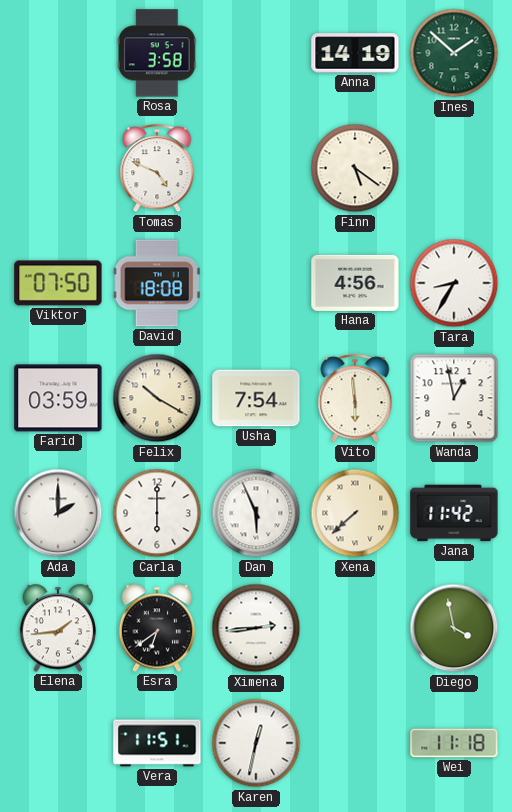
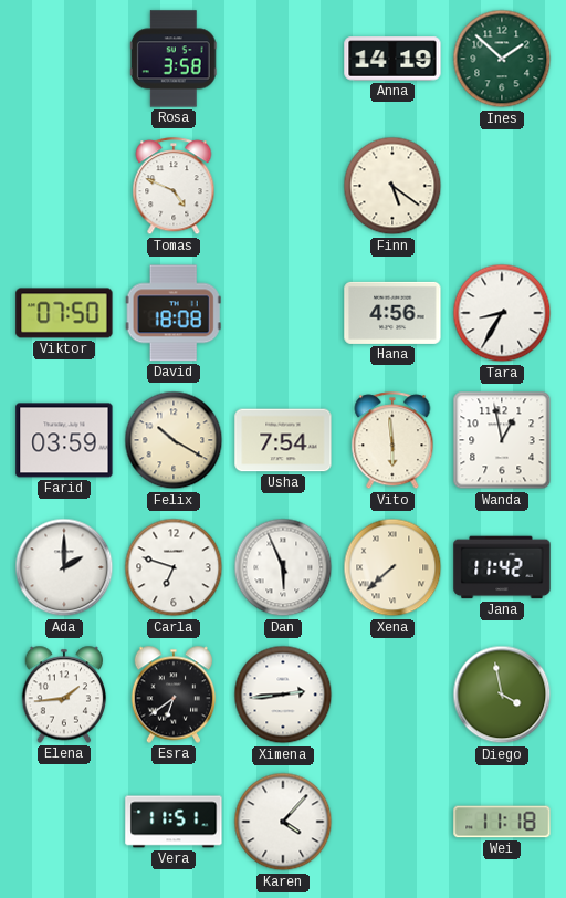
Carla: 6:00 -> 6:48
Karen: 12:32 -> 4:07
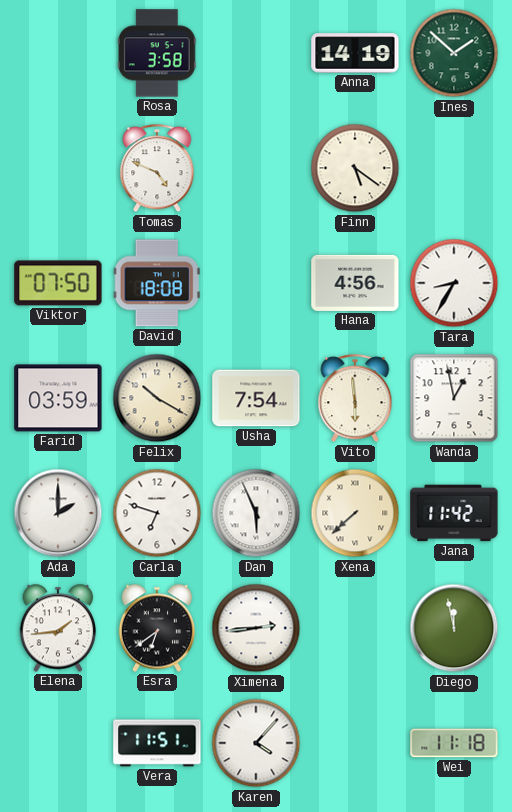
Diego: 3:58 -> 11:58
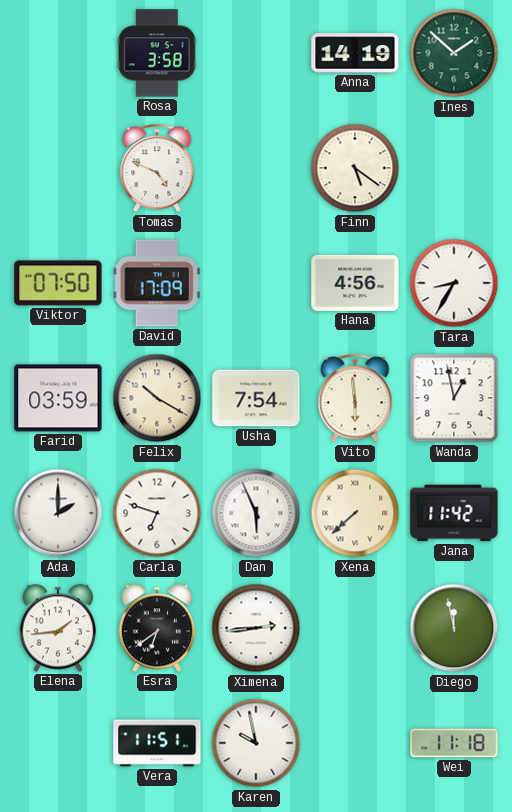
David: 18:08 -> 17:09
Karen: 4:07 -> 9:58
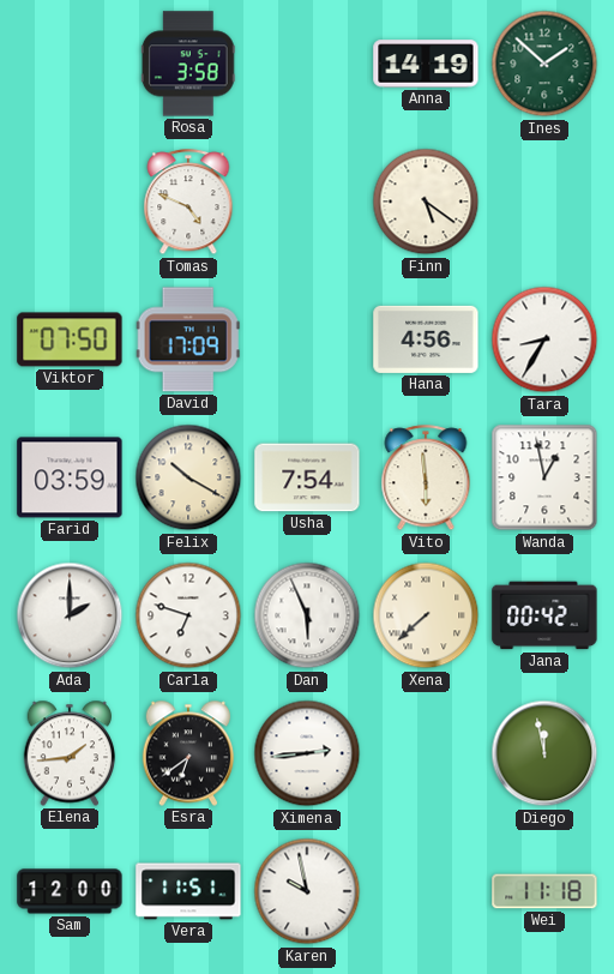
Jana: 11:42 -> 00:42
Sam: none -> 12:00
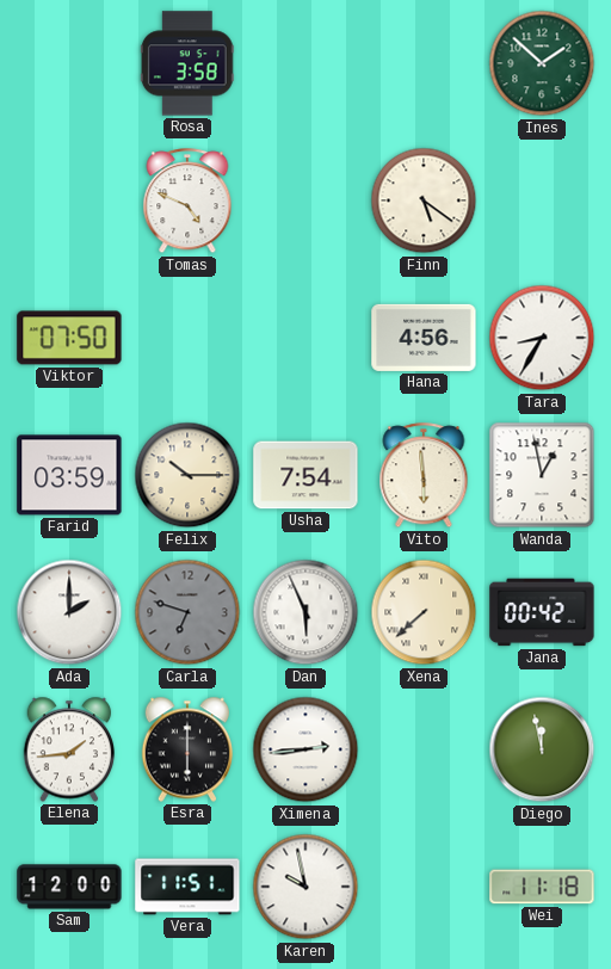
Anna: 14:19 -> none
David: 17:09 -> none
Felix: 10:20 -> 10:15
Carla dial: white -> grey
Esra: 6:39 -> 6:00
